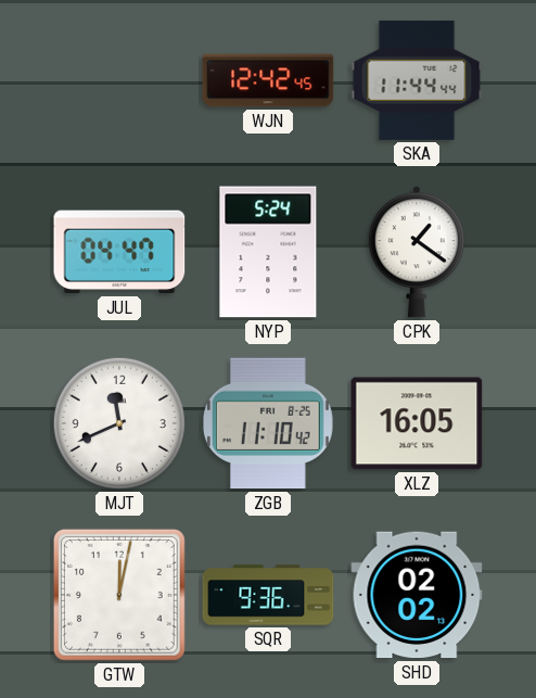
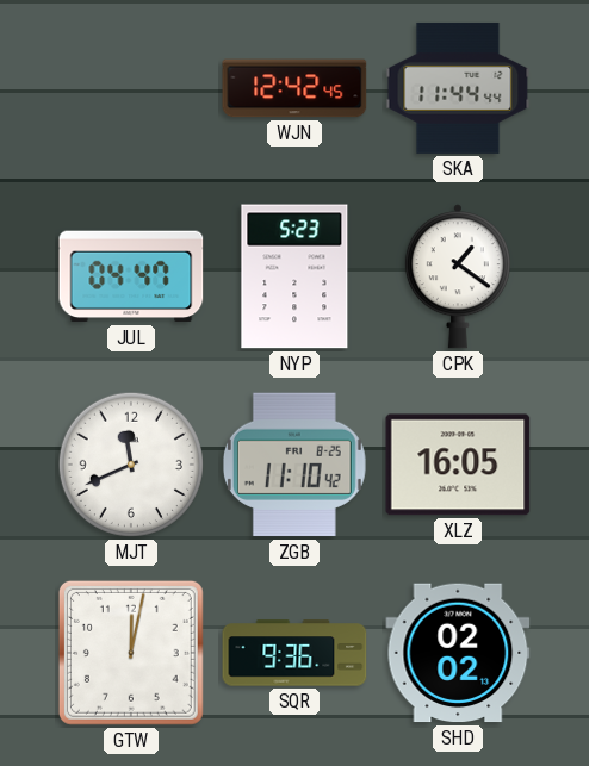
NYP: 5:24 -> 5:23
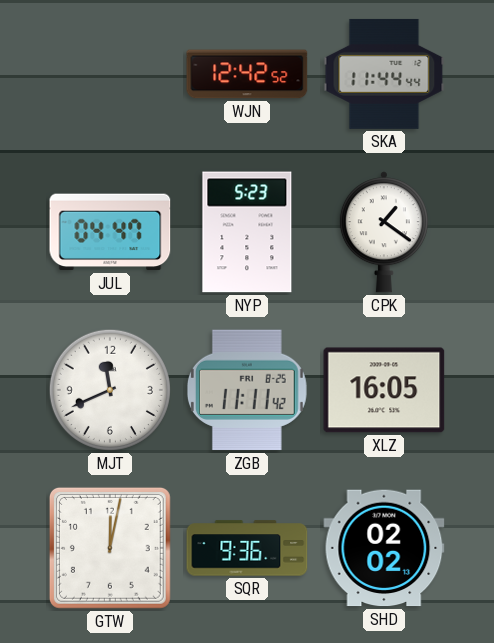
WJN: 12:42:45 -> 12:42:52
ZGB: 11:10 -> 11:11
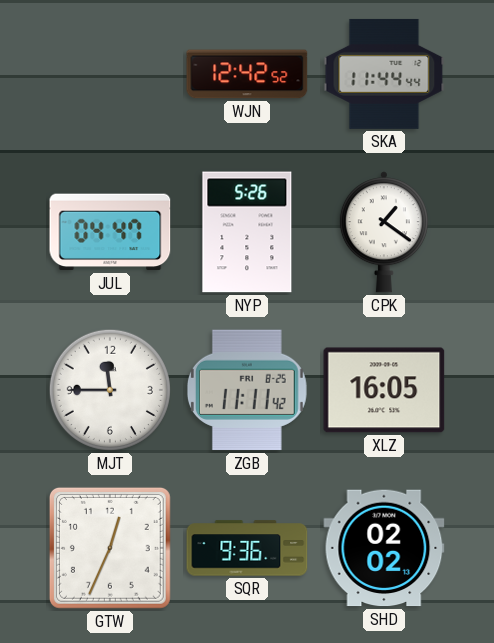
NYP: 5:23 -> 5:26
MJT: 11:41 -> 11:45
GTW: 12:02 -> 12:34
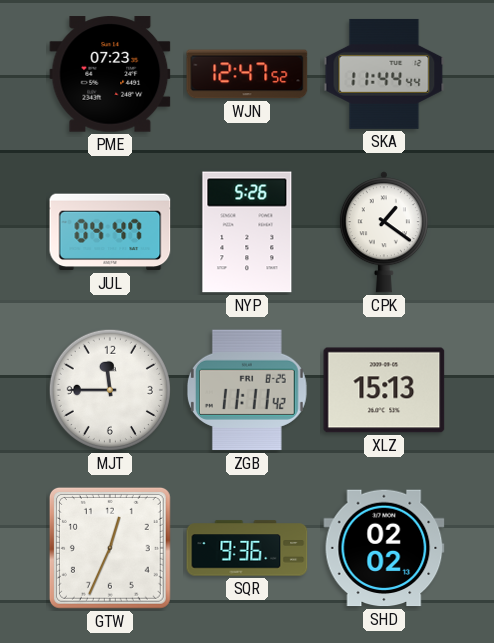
PME: none -> 07:23
WJN: 12:42 -> 12:47
XLZ: 16:05 -> 15:13
